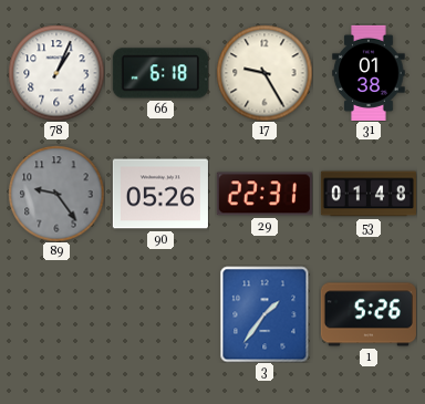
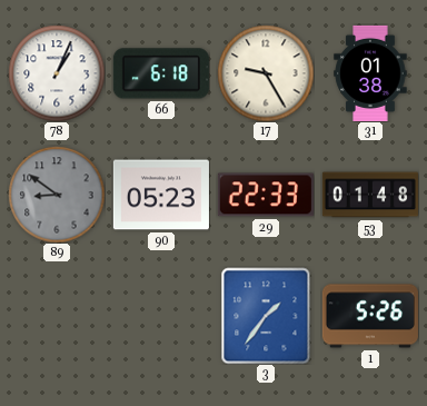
89: 9:24 -> 8:51
90: 05:26 -> 05:23
29: 22:31 -> 22:33
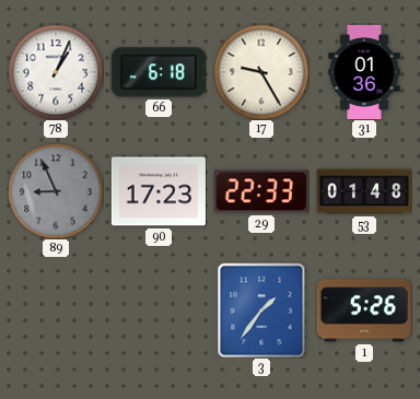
31: 01:38 -> 01:36
89: 8:51 -> 8:56
90: 05:23 -> 17:23
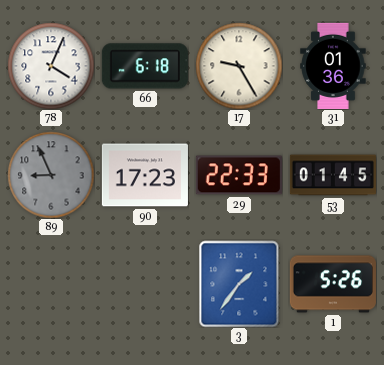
78: 1:04 -> 4:04
53: 01:48 -> 01:45
